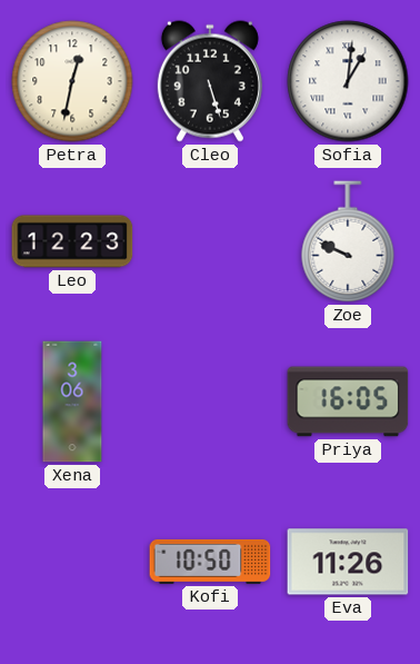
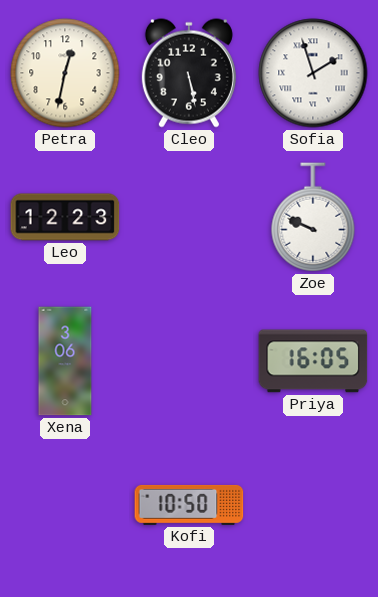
Cleo: 5:27 -> 5:28
Sofia: 1:01 -> 1:57
Eva: 11:26 -> none
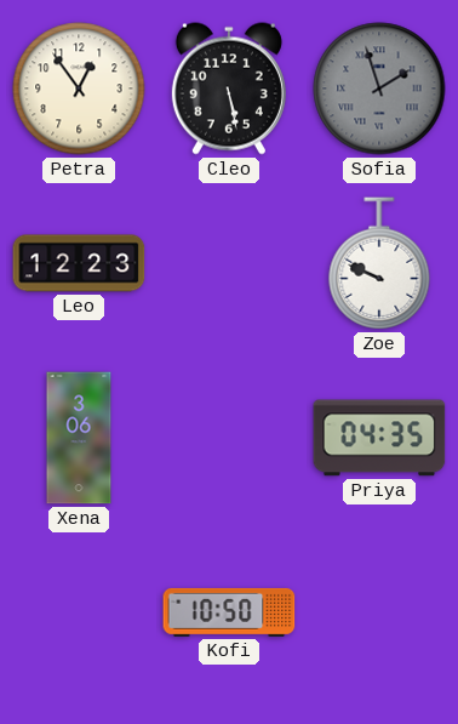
Petra: 12:32 -> 12:54
Sofia dial: white -> grey
Priya: 16:05 -> 04:35
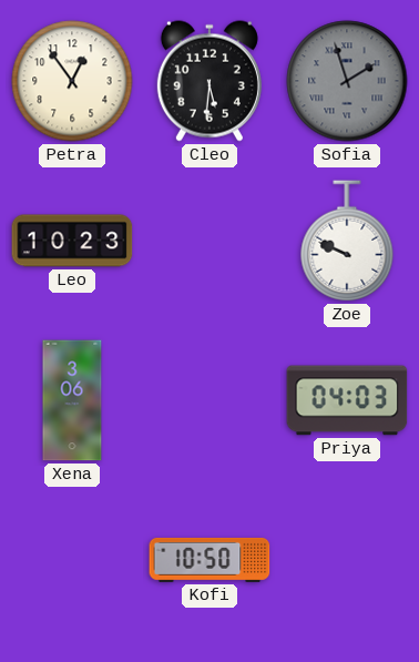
Cleo: 5:28 -> 5:31
Leo: 12:23 -> 10:23
Priya: 04:35 -> 04:03
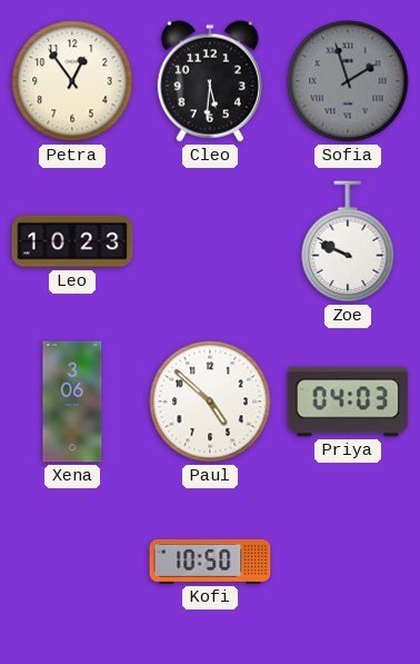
Paul: none -> 4:52
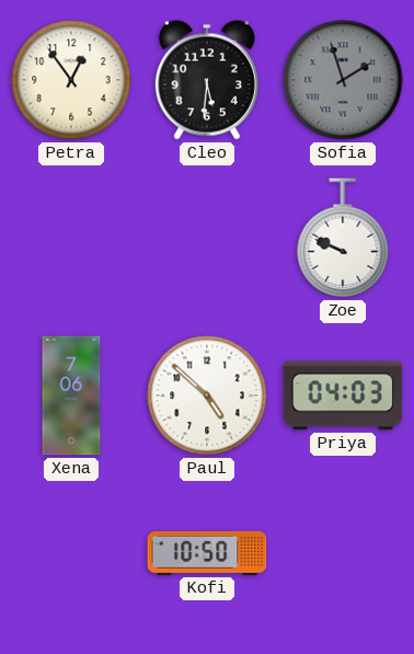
Leo: 10:23 -> none
Xena: 3:06 -> 7:06
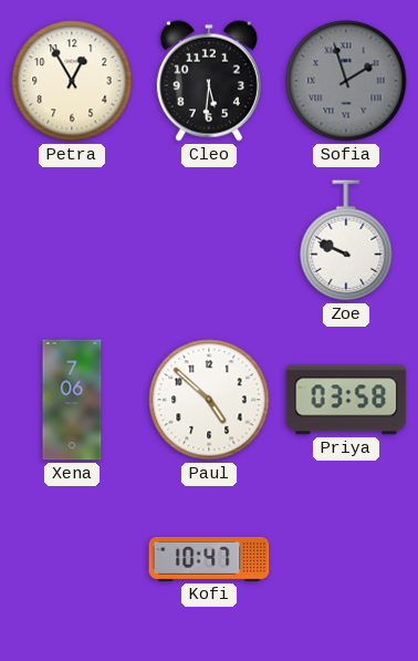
Petra: 12:54 -> 12:55
Priya: 04:03 -> 03:58
Kofi: 10:50 -> 10:47
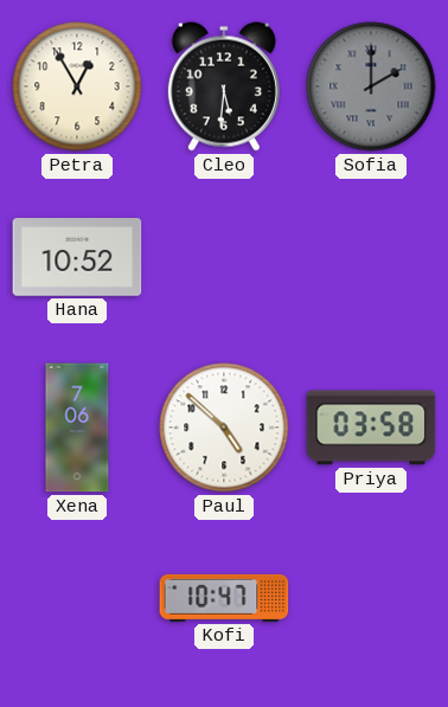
Sofia: 1:57 -> 2:00
Hana: none -> 10:52
Zoe: 9:49 -> none
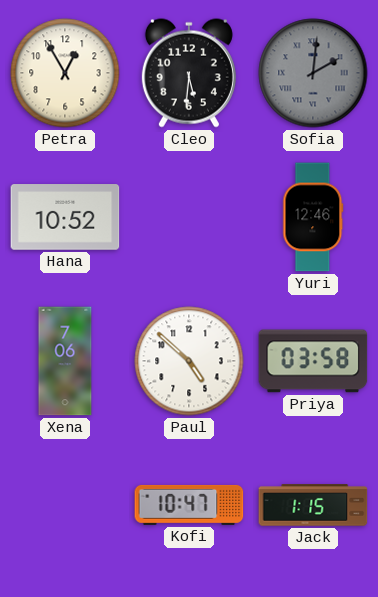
Sofia: 2:00 -> 2:01
Yuri: none -> 12:46
Jack: none -> 1:15
